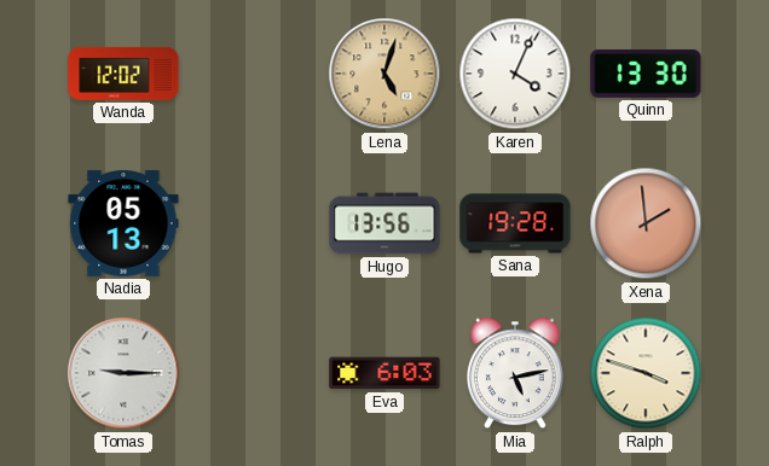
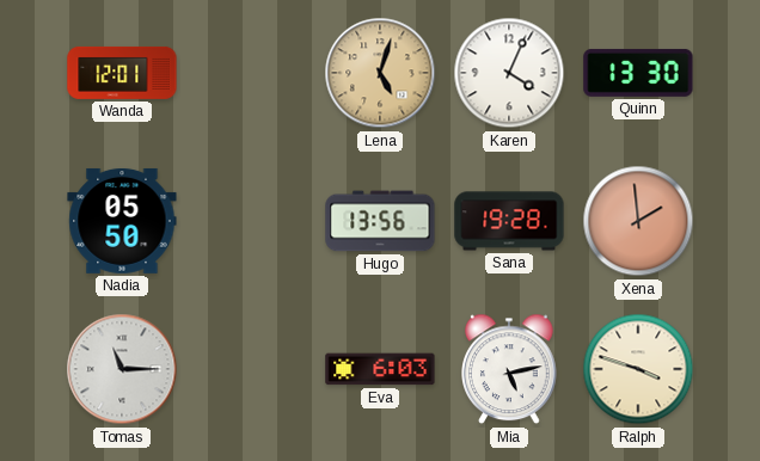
Wanda: 12:02 -> 12:01
Nadia: 05:13 -> 05:50
Tomas: 9:15 -> 11:15
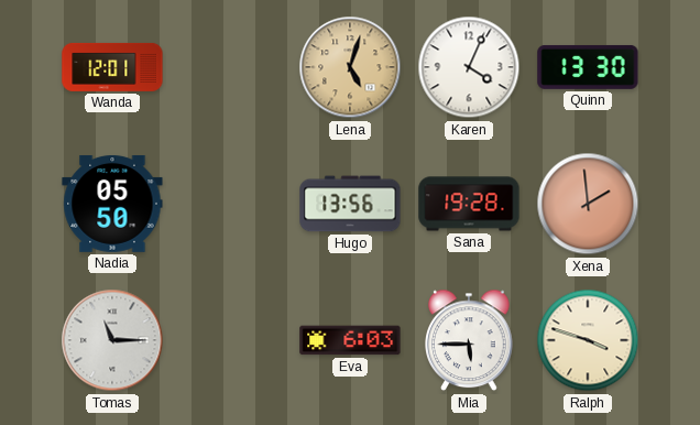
Mia: 5:13 -> 5:45
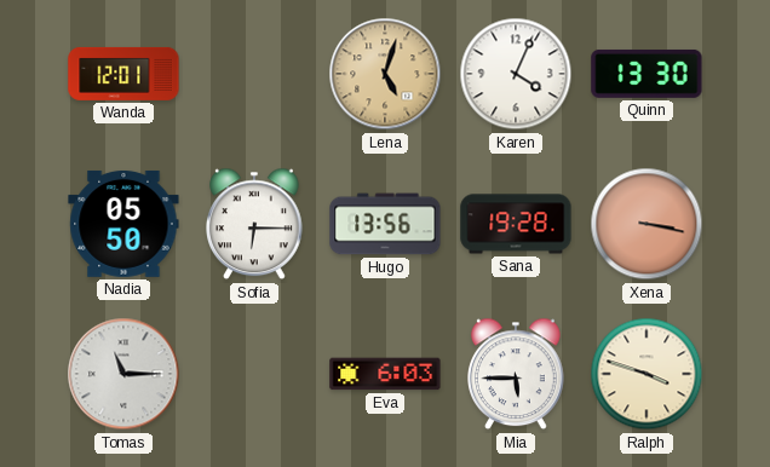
Sofia: none -> 6:15
Xena: 1:59 -> 3:17
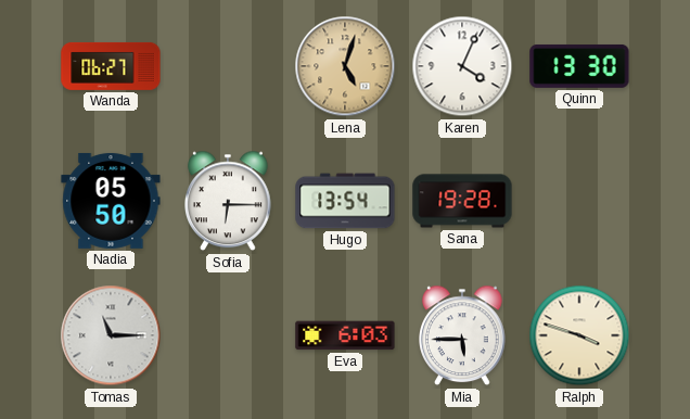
Wanda: 12:01 -> 06:27
Hugo: 13:56 -> 13:54
Xena: 3:17 -> none
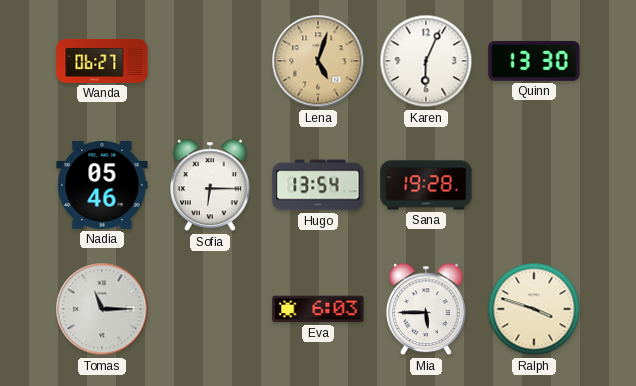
Karen: 4:04 -> 6:04
Nadia: 05:50 -> 05:46
